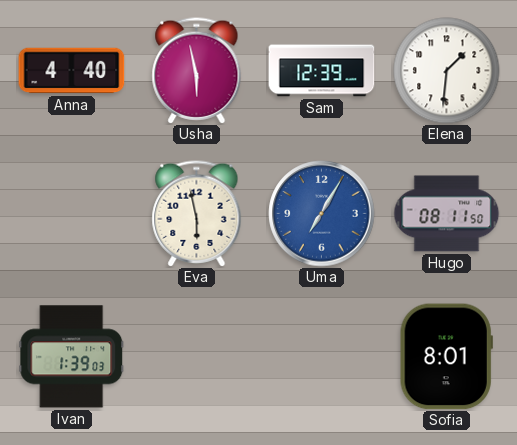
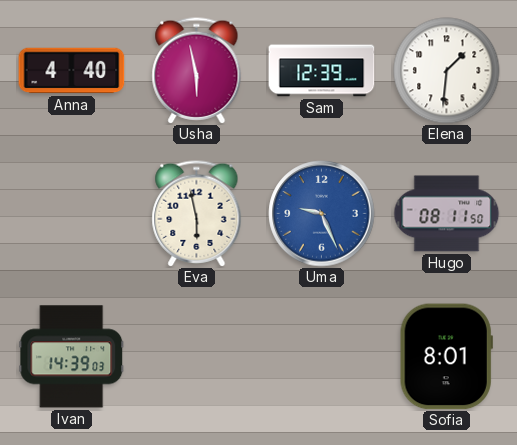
Uma: 7:05 -> 9:26
Ivan: 1:39 -> 14:39
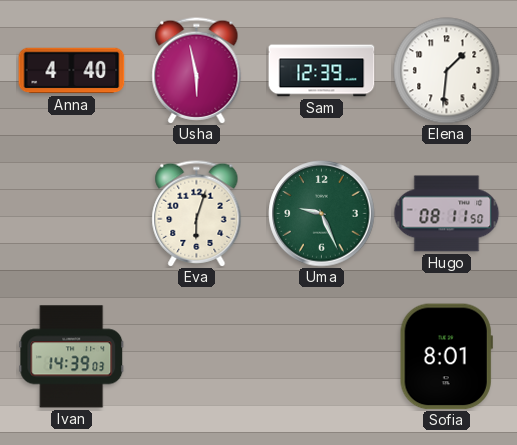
Eva: 5:58 -> 6:03
Uma dial: blue -> green
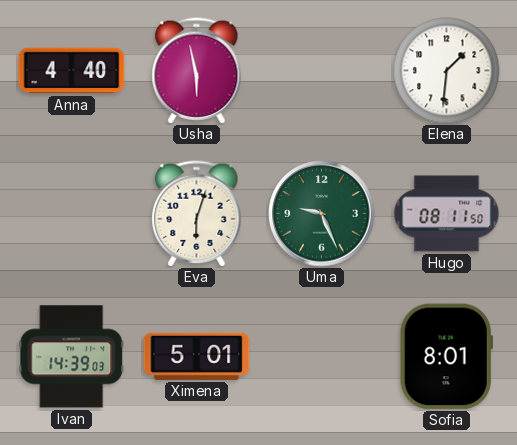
Sam: 12:39 -> none
Ximena: none -> 5:01
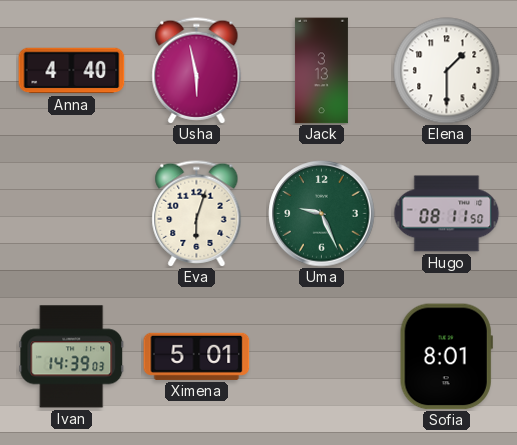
Jack: none -> 3:13
Elena: 1:31 -> 1:30
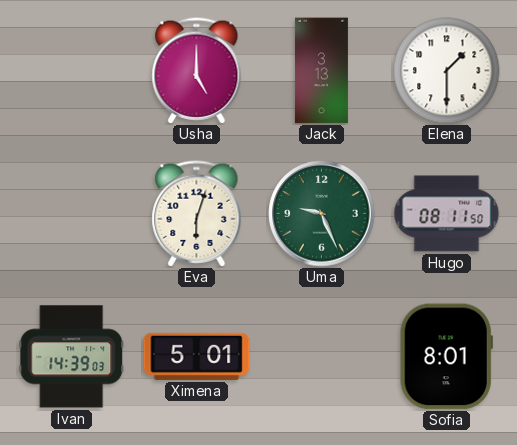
Anna: 4:40 -> none
Usha: 5:58 -> 5:00
